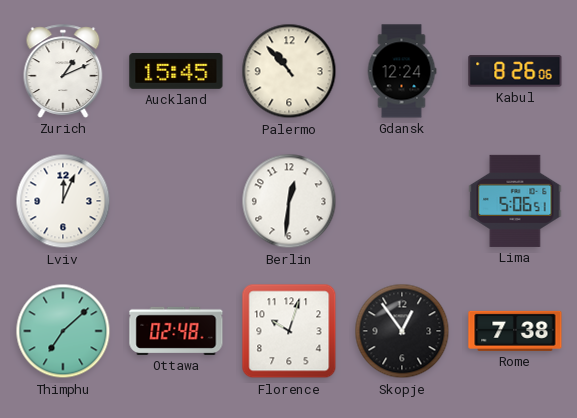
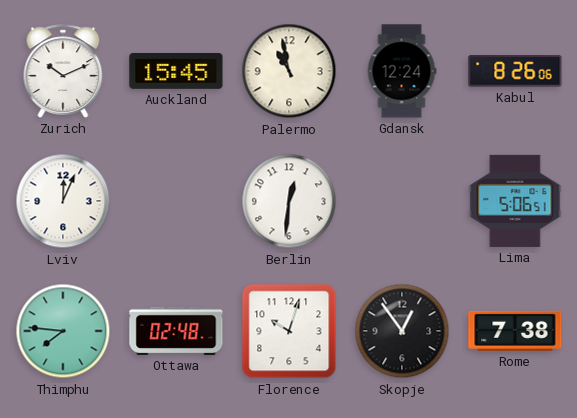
Zurich: 1:11 -> 10:11
Palermo: 10:53 -> 10:58
Thimphu: 7:08 -> 7:46
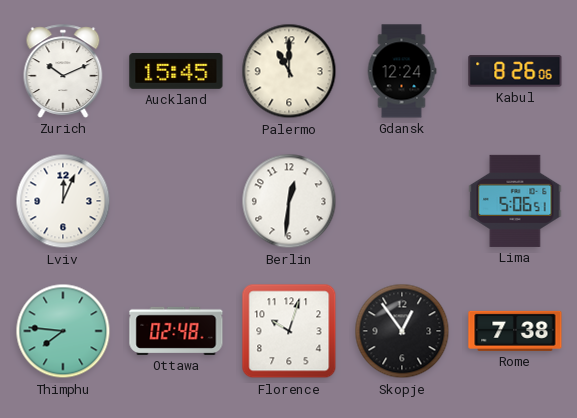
Palermo: 10:58 -> 11:00
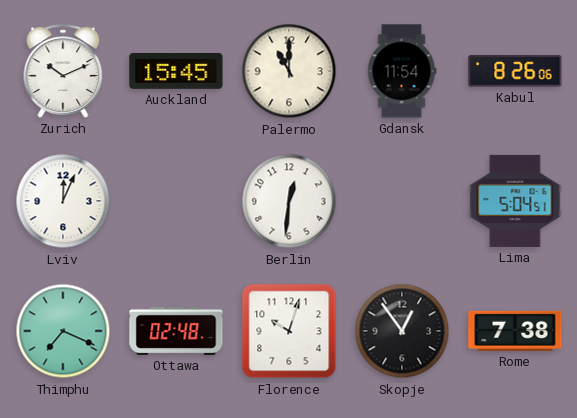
Gdansk: 12:24 -> 11:54
Lima: 5:06 -> 5:04
Thimphu: 7:46 -> 7:19
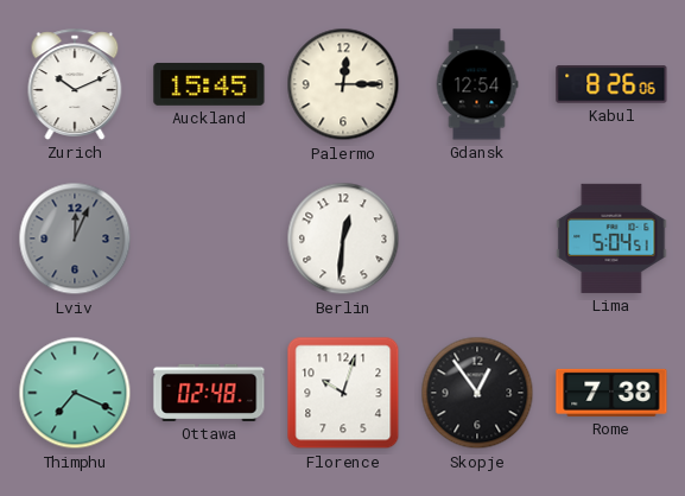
Palermo: 11:00 -> 12:15
Gdansk: 11:54 -> 12:54
Lviv dial: white -> grey
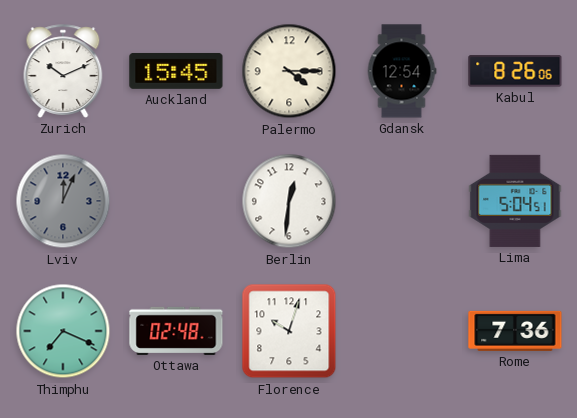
Palermo: 12:15 -> 4:15
Skopje: 12:54 -> none
Rome: 7:38 -> 7:36
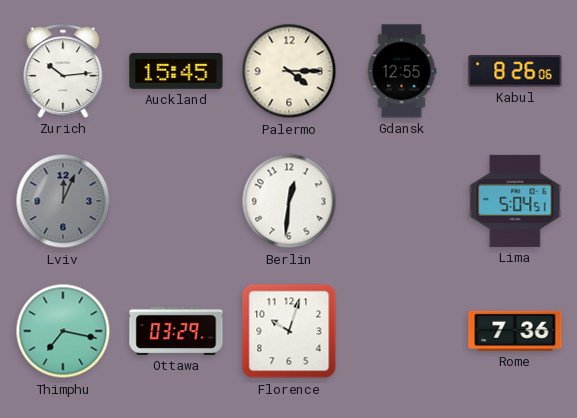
Zurich: 10:11 -> 10:14
Gdansk: 12:54 -> 12:55
Thimphu: 7:19 -> 7:17
Ottawa: 02:48 -> 03:29
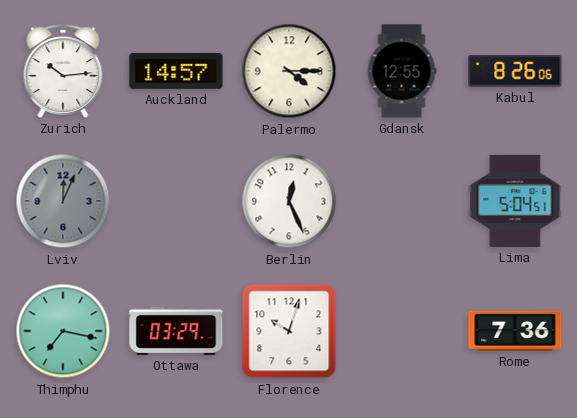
Auckland: 15:45 -> 14:57
Berlin: 12:31 -> 12:26
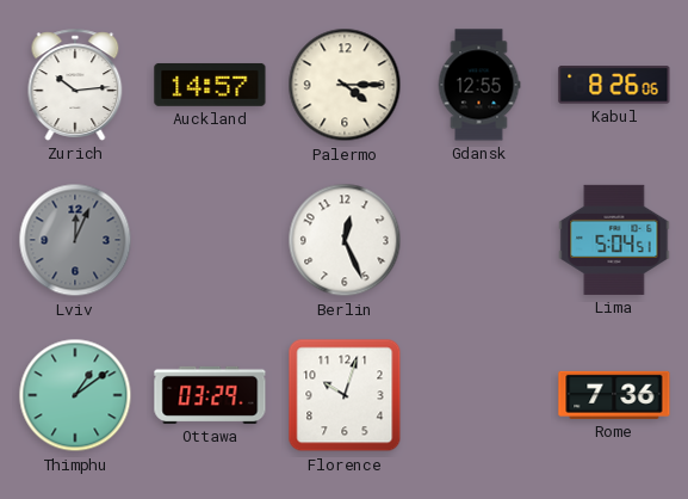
Thimphu: 7:17 -> 1:09
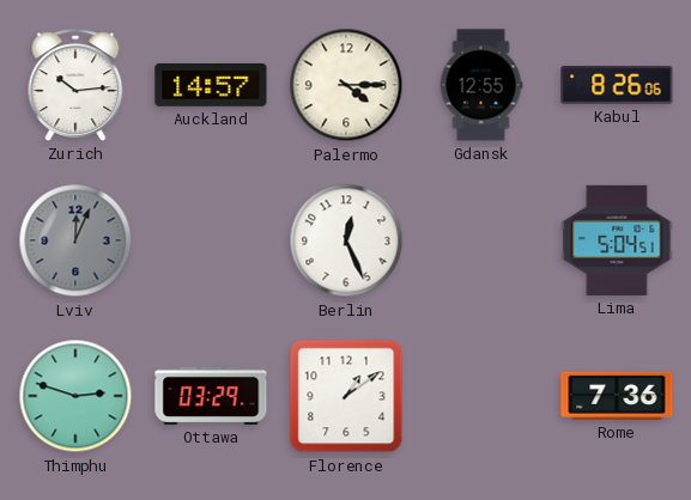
Thimphu: 1:09 -> 2:48
Florence: 10:03 -> 1:09
